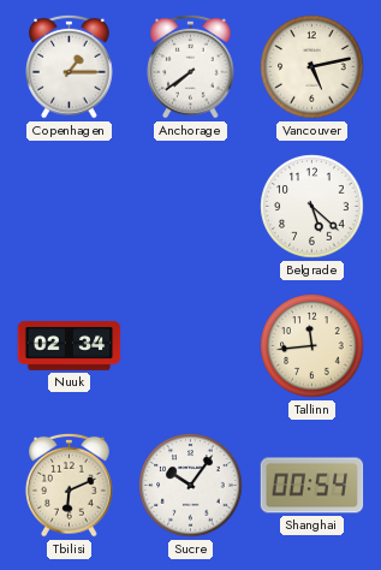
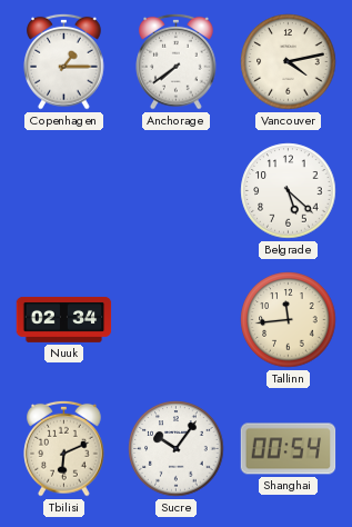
Vancouver: 5:13 -> 4:13
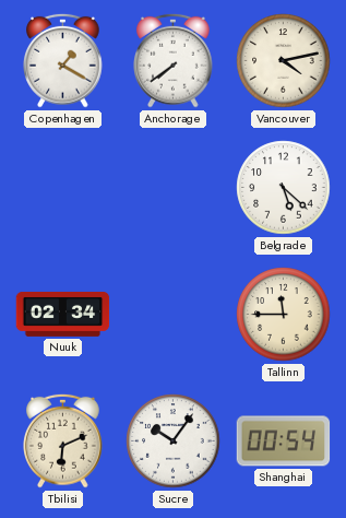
Copenhagen: 1:15 -> 1:20
Tallinn: 11:44 -> 11:45
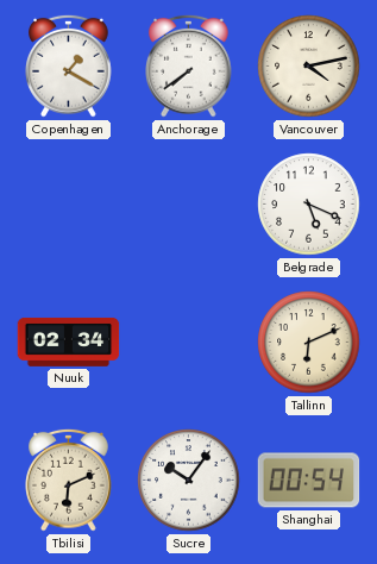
Belgrade: 5:22 -> 5:19
Tallinn: 11:45 -> 6:11
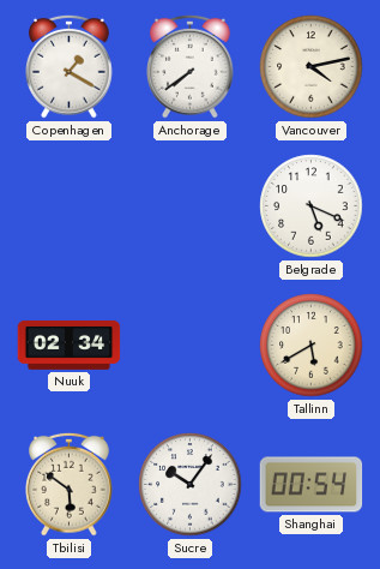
Tallinn: 6:11 -> 5:40
Tbilisi: 6:11 -> 5:51
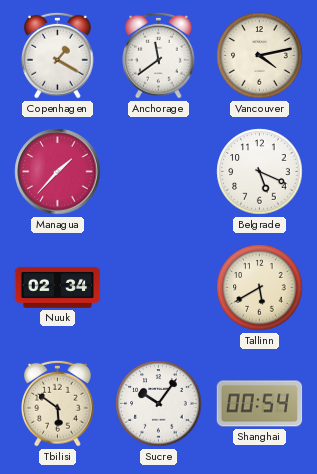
Anchorage: 7:39 -> 11:39
Managua: none -> 1:37
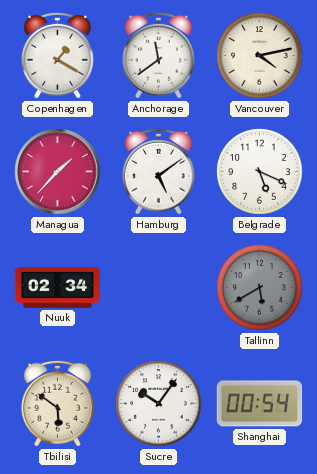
Hamburg: none -> 5:09
Tallinn dial: cream -> grey
